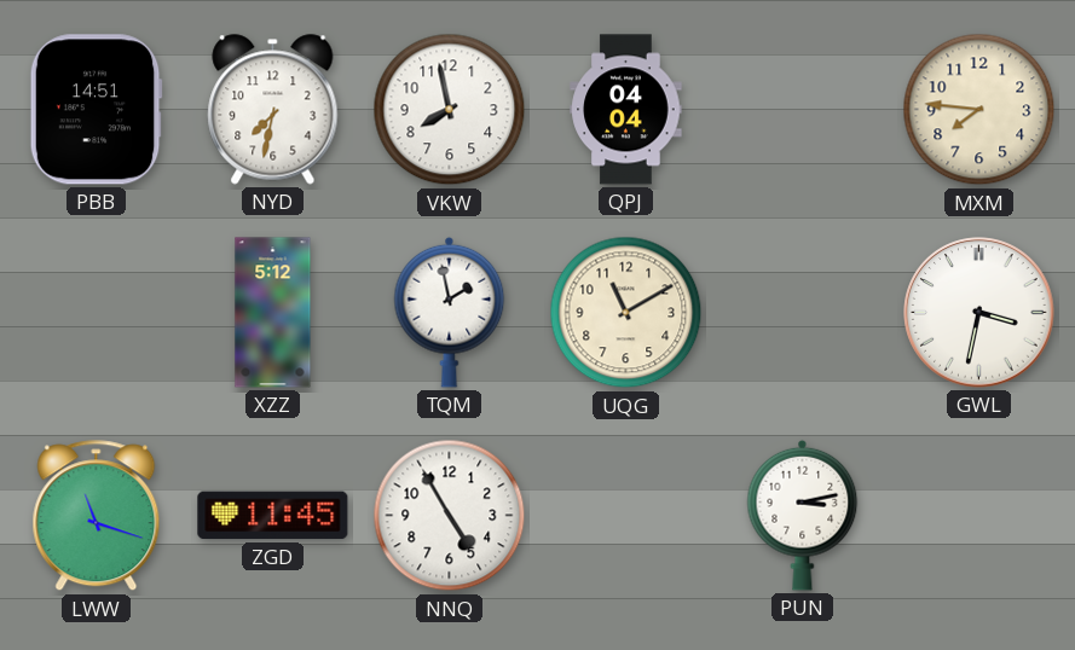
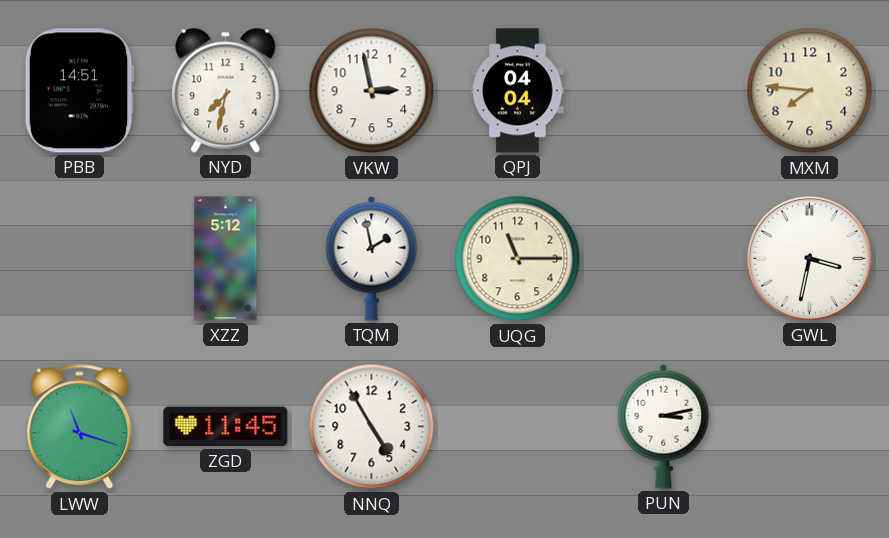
VKW: 7:58 -> 2:58
UQG: 11:10 -> 11:15
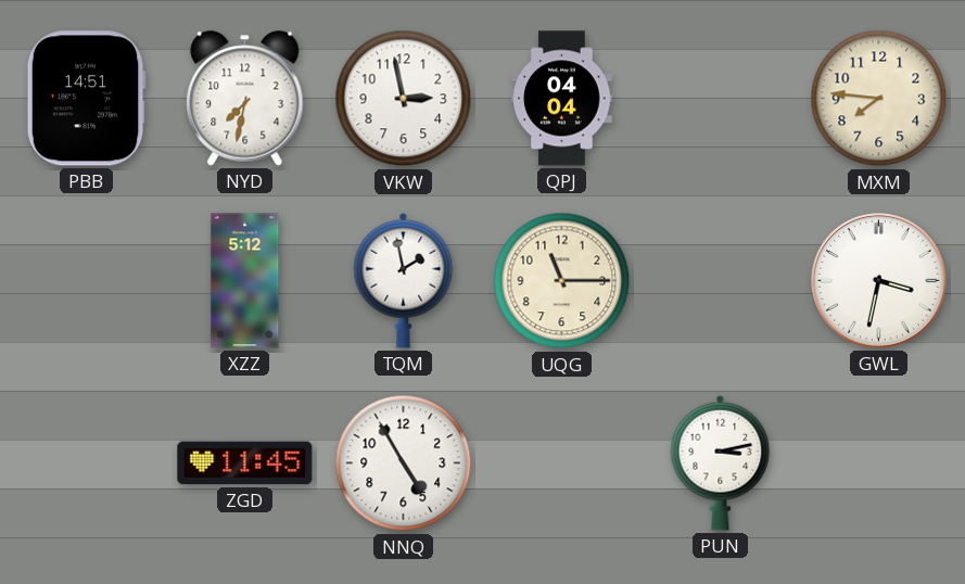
LWW: 11:18 -> none
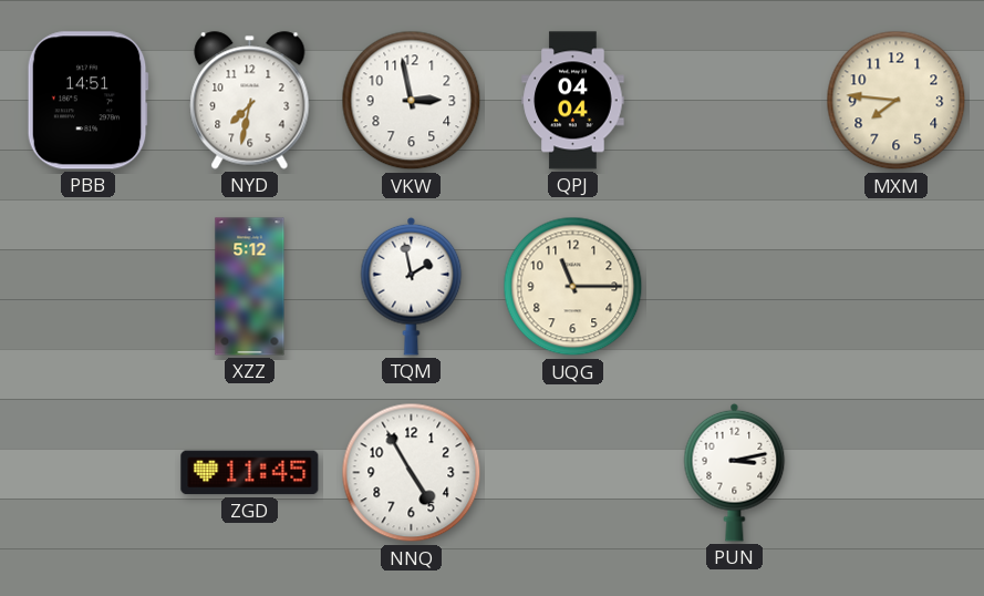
GWL: 3:32 -> none
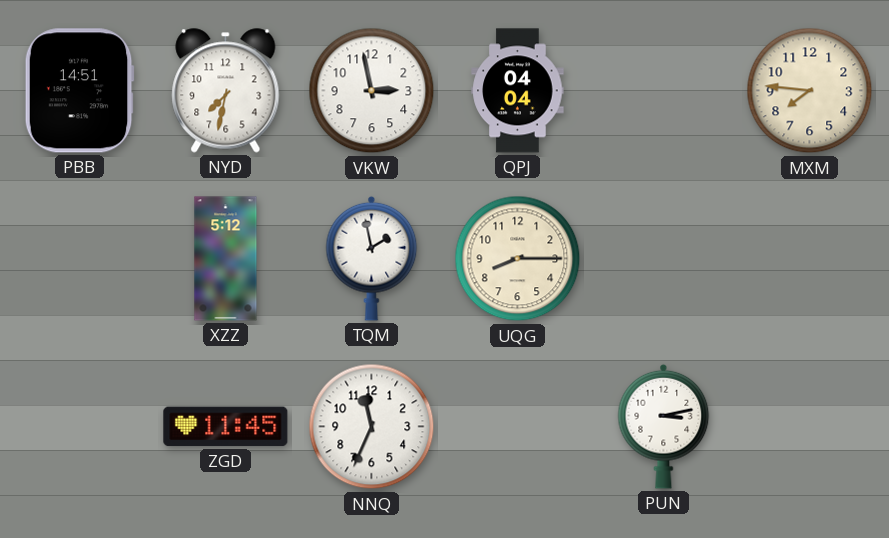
UQG: 11:15 -> 8:15
NNQ: 4:55 -> 11:34
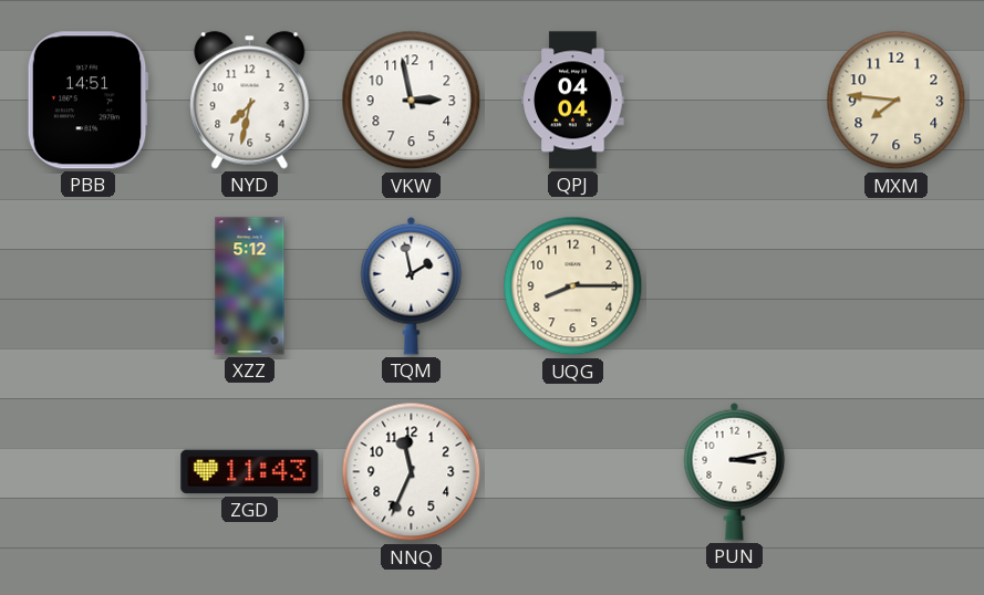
ZGD: 11:45 -> 11:43
